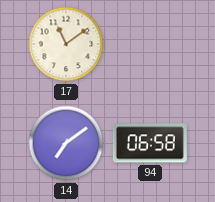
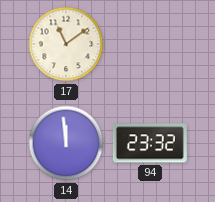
14: 7:09 -> 11:59
94: 06:58 -> 23:32
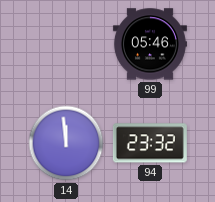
17: 11:09 -> none
99: none -> 05:46
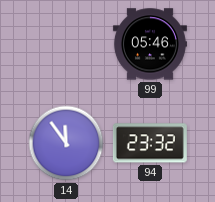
14: 11:59 -> 11:54
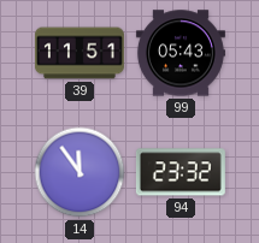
39: none -> 11:51
99: 05:46 -> 05:43
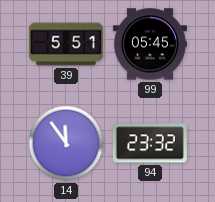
39: 11:51 -> 5:51
99: 05:43 -> 05:45
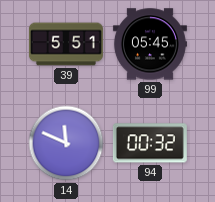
14: 11:54 -> 11:49
94: 23:32 -> 00:32
